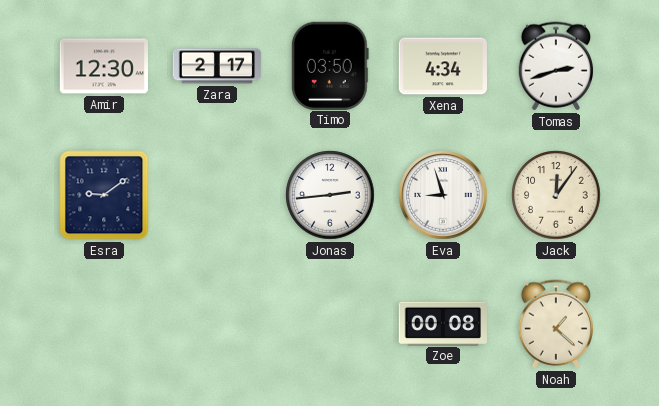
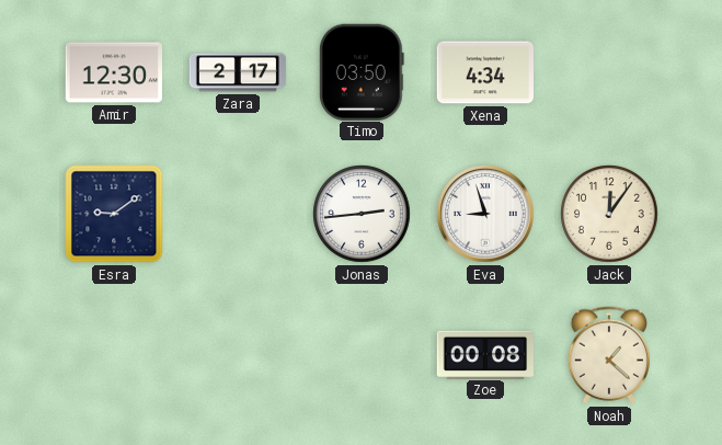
Tomas: 2:42 -> none
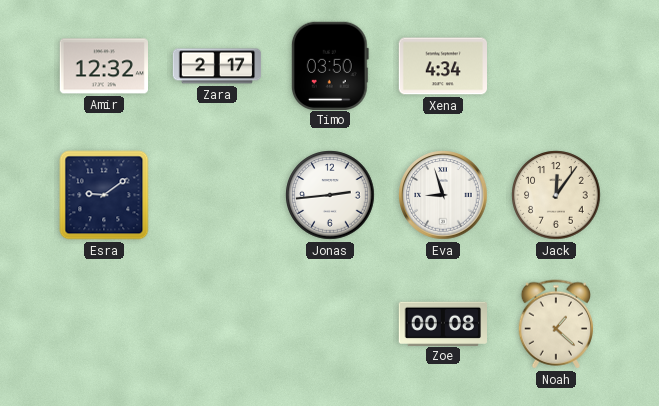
Amir: 12:30 -> 12:32
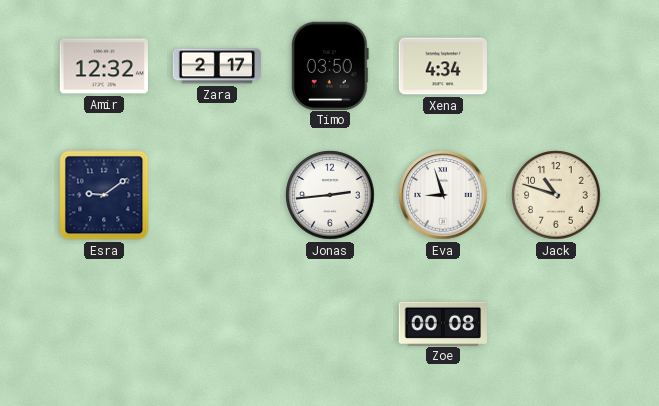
Jack: 12:06 -> 10:48
Noah: 1:22 -> none
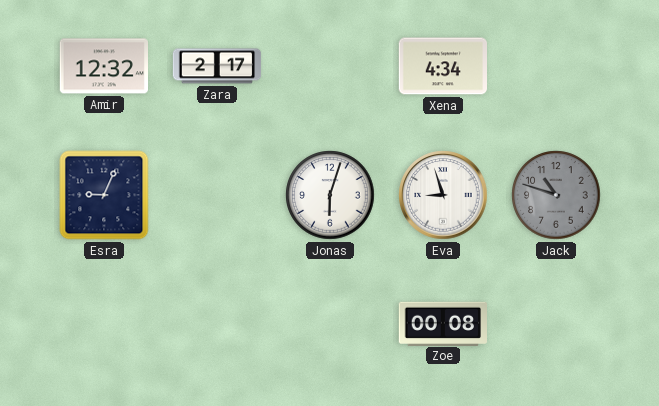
Timo: 03:50 -> none
Esra: 9:09 -> 9:04
Jonas: 2:44 -> 6:03
Jack dial: cream -> grey
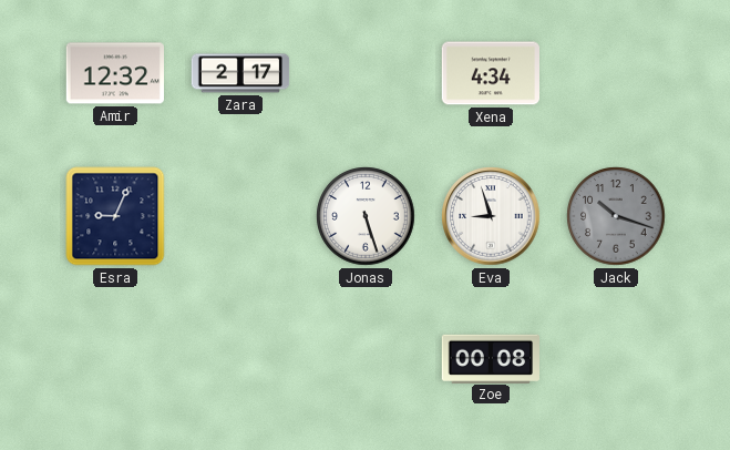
Jonas: 6:03 -> 5:27
Jack: 10:48 -> 10:18
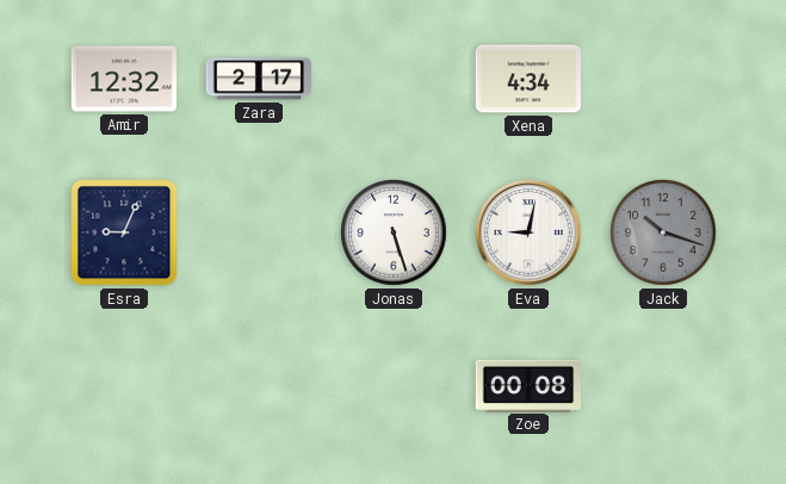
Eva: 8:57 -> 9:02
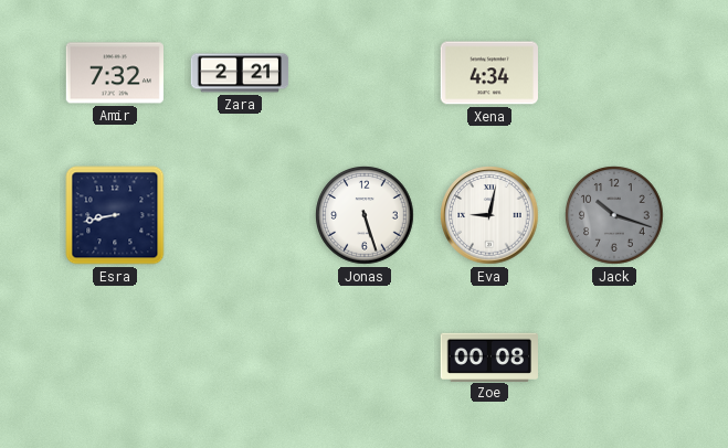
Amir: 12:32 -> 7:32
Zara: 2:17 -> 2:21
Esra: 9:04 -> 8:43
